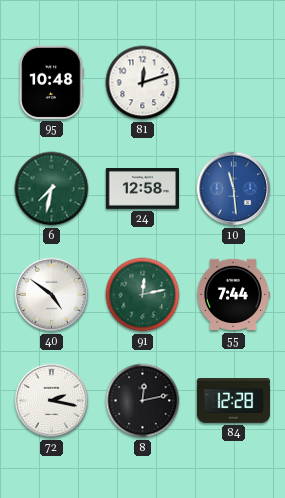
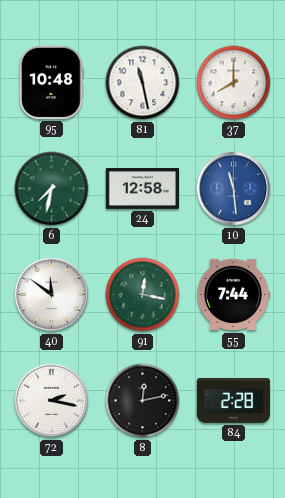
81: 12:12 -> 11:28
37: none -> 8:00
40: 4:51 -> 11:51
91: 12:13 -> 12:17
84: 12:28 -> 2:28
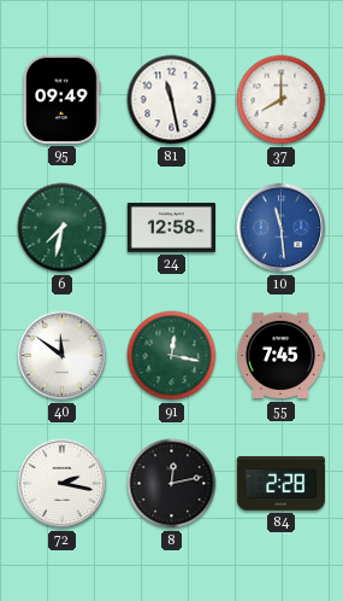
95: 10:48 -> 09:49
55: 7:44 -> 7:45
